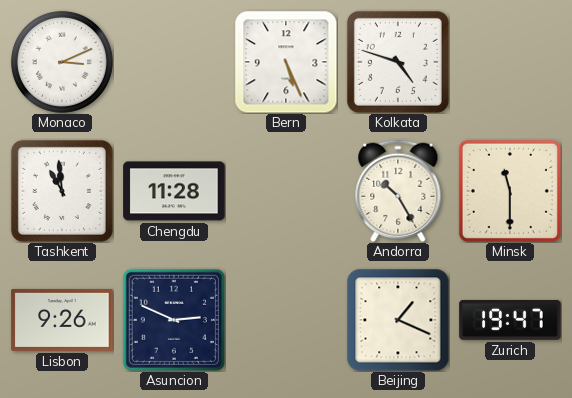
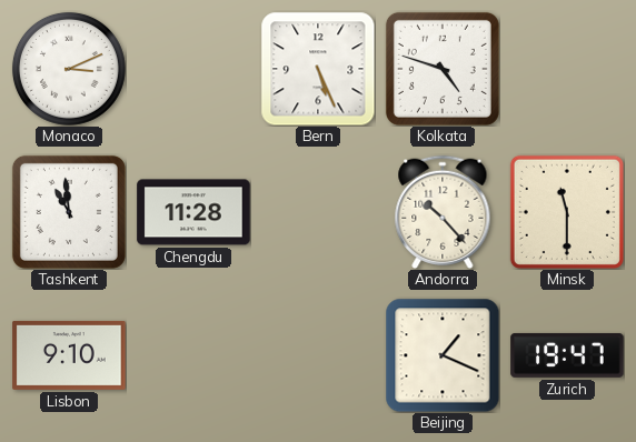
Andorra: 10:25 -> 10:23
Lisbon: 9:26 -> 9:10
Asuncion: 2:49 -> none
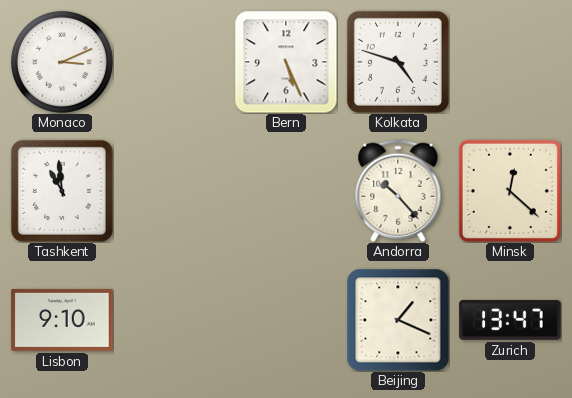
Chengdu: 11:28 -> none
Minsk: 11:30 -> 12:22
Zurich: 19:47 -> 13:47
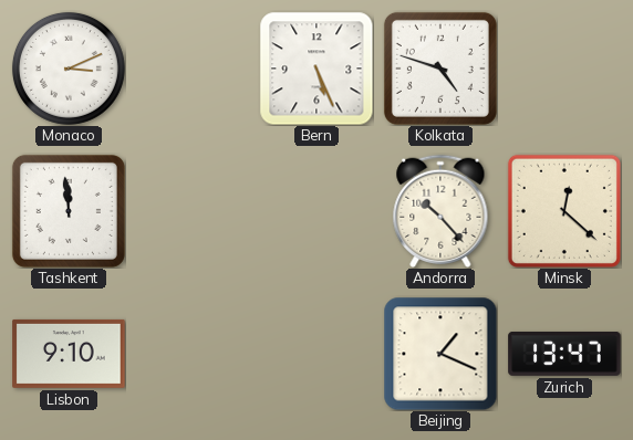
Tashkent: 10:59 -> 11:59
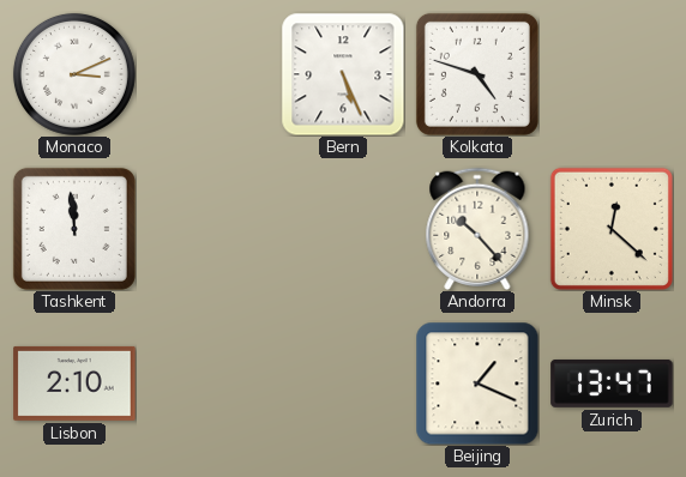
Lisbon: 9:10 -> 2:10
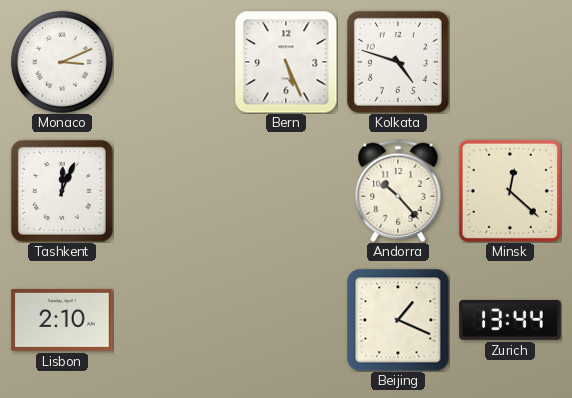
Tashkent: 11:59 -> 12:04
Zurich: 13:47 -> 13:44
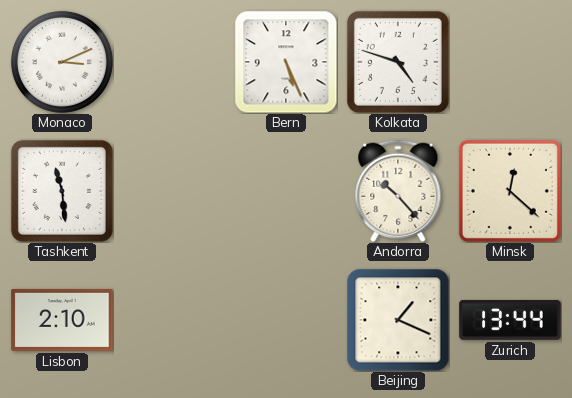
Tashkent: 12:04 -> 11:29
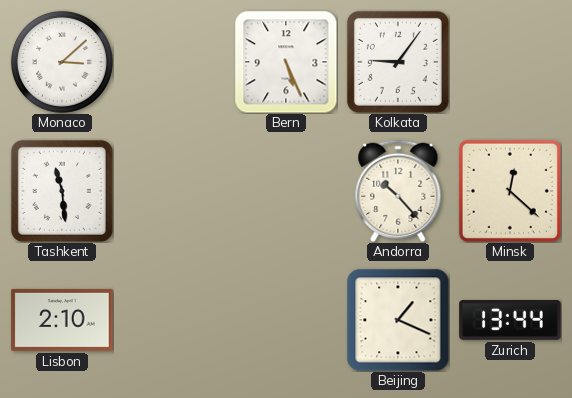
Monaco: 3:11 -> 3:08
Kolkata: 4:48 -> 9:06
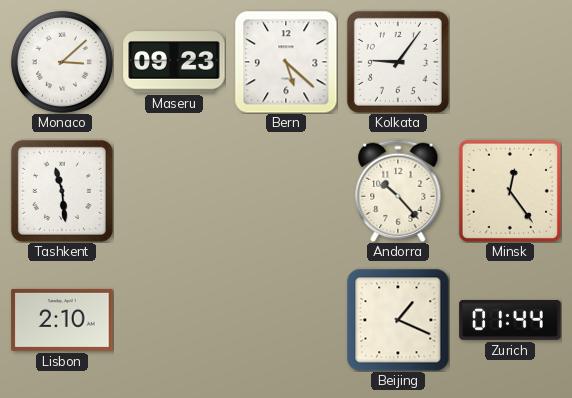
Maseru: none -> 09:23
Bern: 5:26 -> 5:22
Minsk: 12:22 -> 12:24
Zurich: 13:44 -> 01:44
